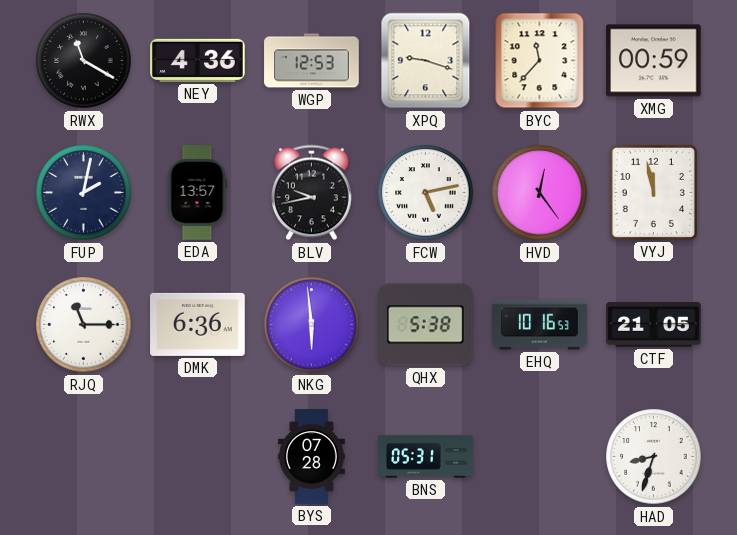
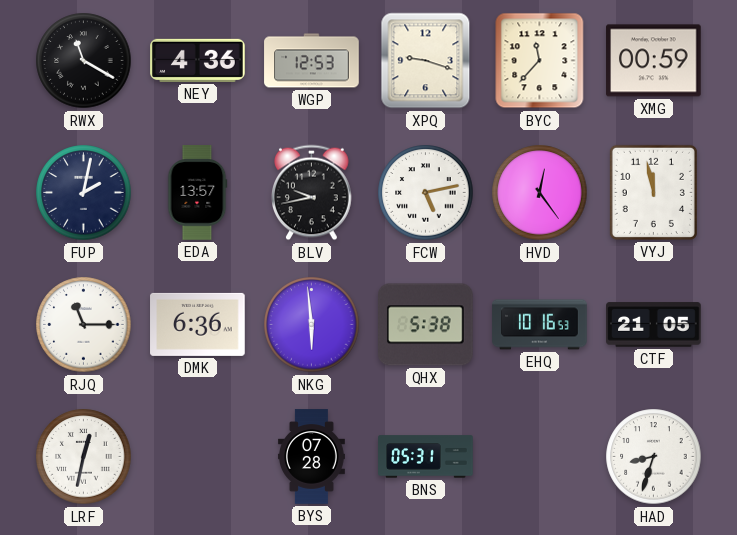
LRF: none -> 12:32
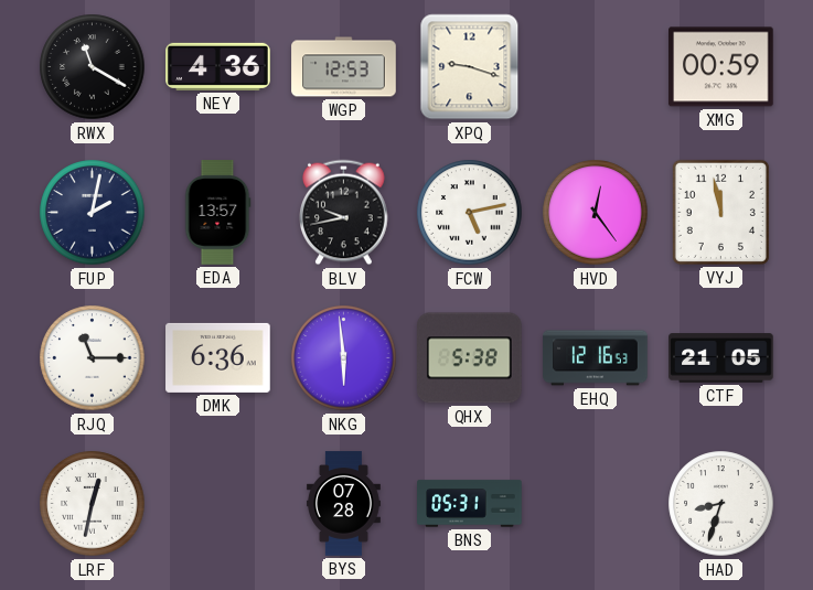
BYC: 11:37 -> none
EHQ: 10:16 -> 12:16
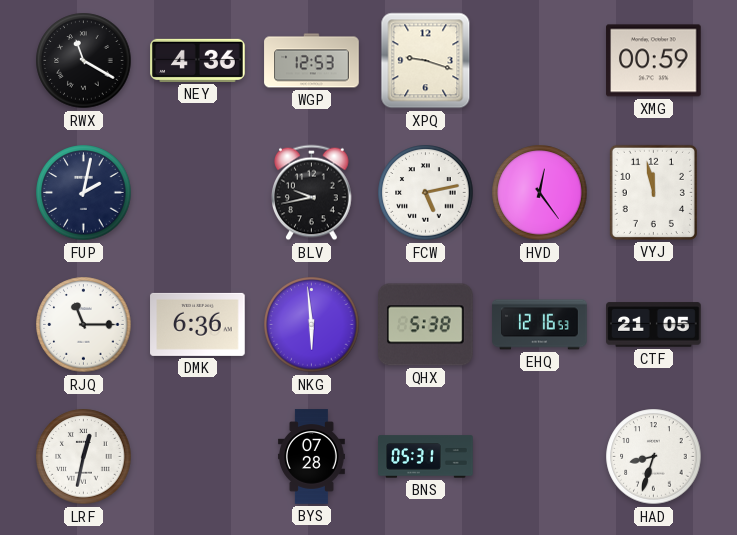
EDA: 13:57 -> none
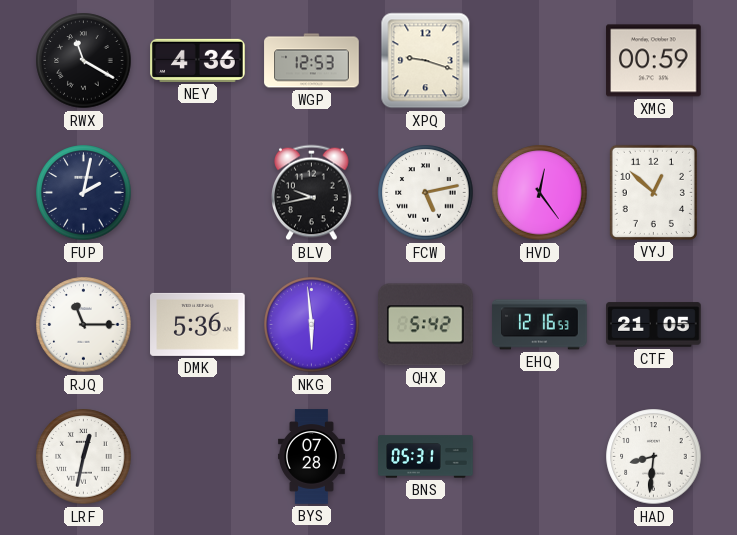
VYJ: 11:58 -> 12:52
DMK: 6:36 -> 5:36
QHX: 5:38 -> 5:42
HAD: 8:33 -> 8:31
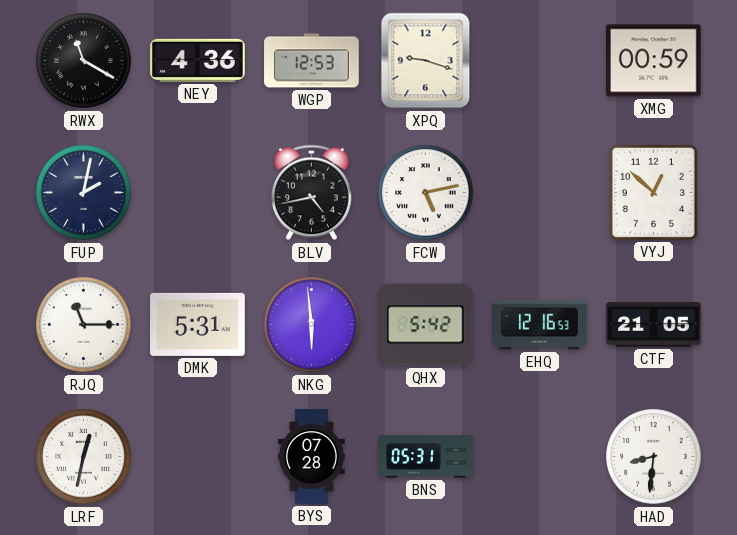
BLV: 9:43 -> 4:43
HVD: 12:24 -> none
DMK: 5:36 -> 5:31
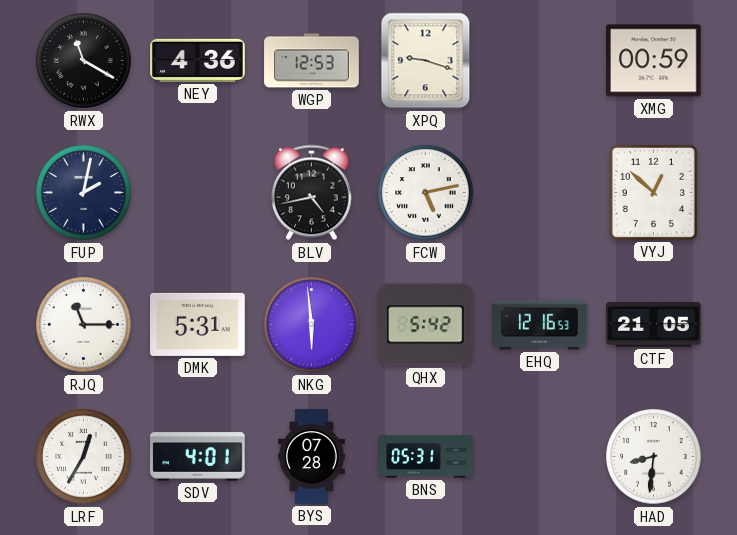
LRF: 12:32 -> 12:35
SDV: none -> 4:01
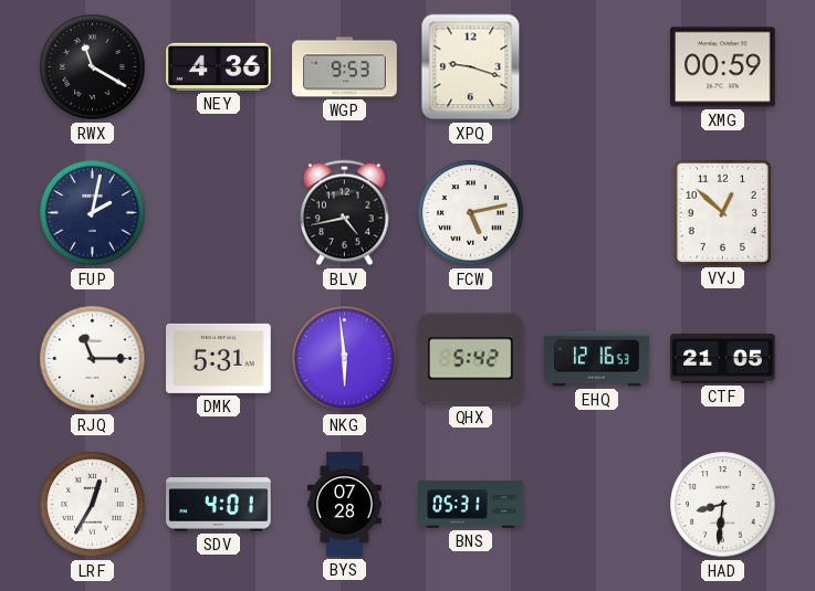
WGP: 12:53 -> 9:53
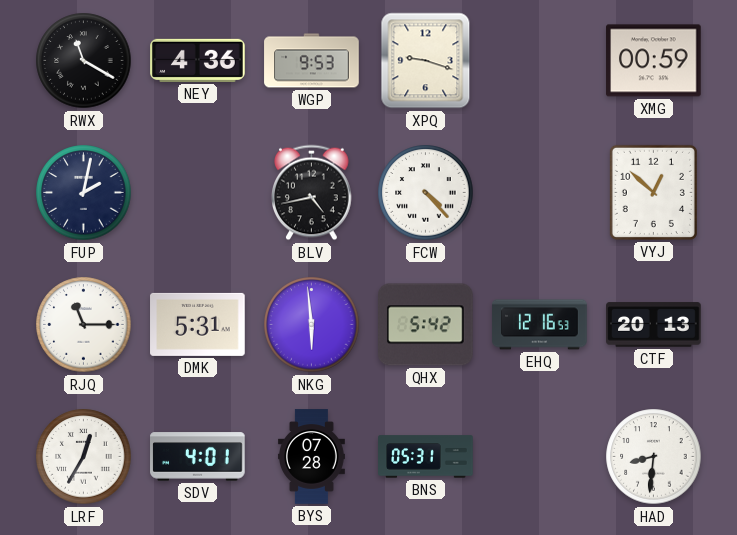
FCW: 5:13 -> 4:23
CTF: 21:05 -> 20:13
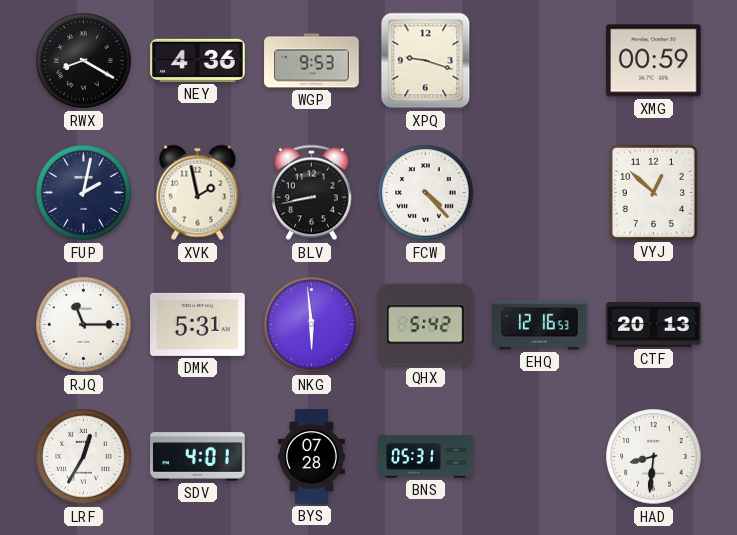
RWX: 11:20 -> 8:20
XVK: none -> 1:58
BLV: 4:43 -> 8:43
